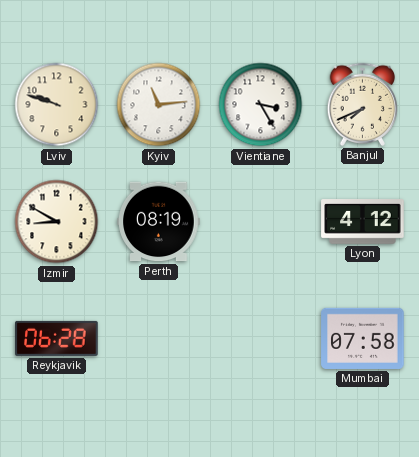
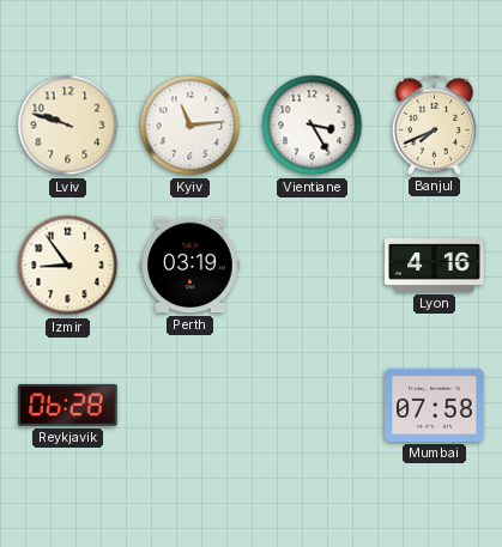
Izmir: 8:50 -> 8:54
Perth: 08:19 -> 03:19
Lyon: 4:12 -> 4:16
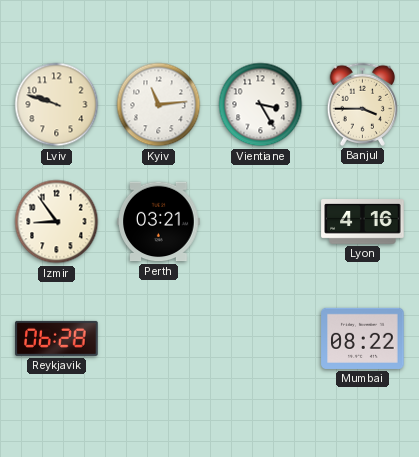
Banjul: 7:41 -> 3:45
Perth: 03:19 -> 03:21
Mumbai: 07:58 -> 08:22
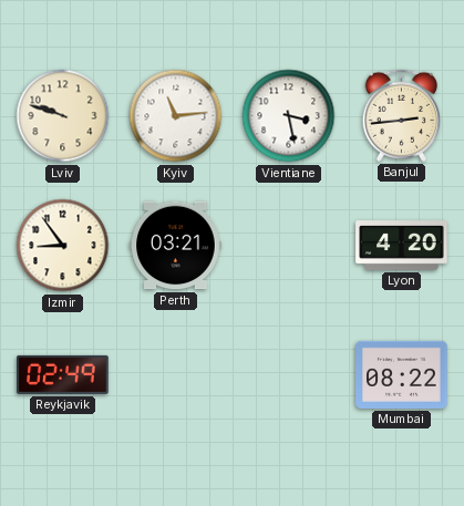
Vientiane: 3:25 -> 3:28
Banjul: 3:45 -> 2:44
Lyon: 4:16 -> 4:20
Reykjavik: 06:28 -> 02:49
